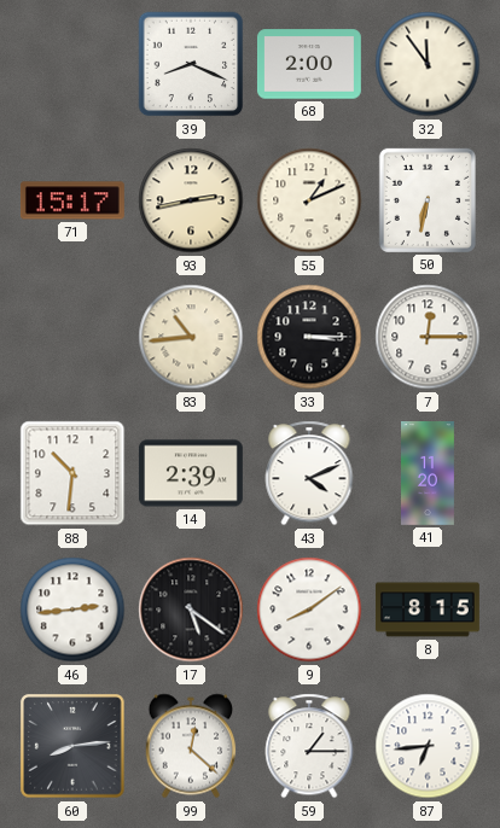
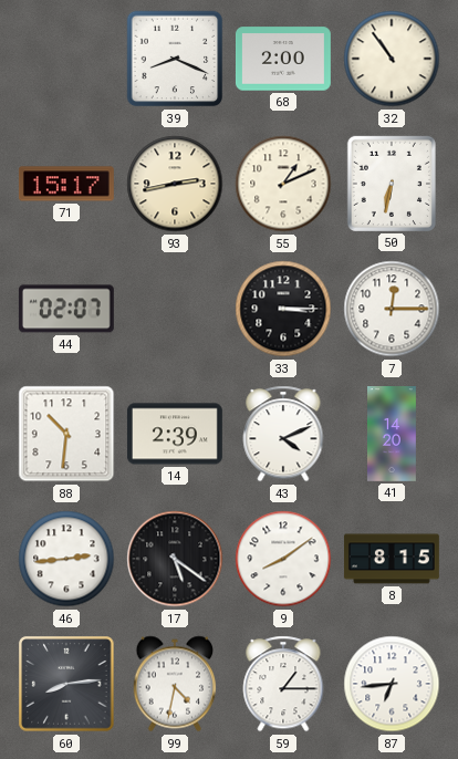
32: 11:54 -> 10:54
44: none -> 02:07
83: 10:44 -> none
41: 11:20 -> 14:20
99: 12:22 -> 4:32
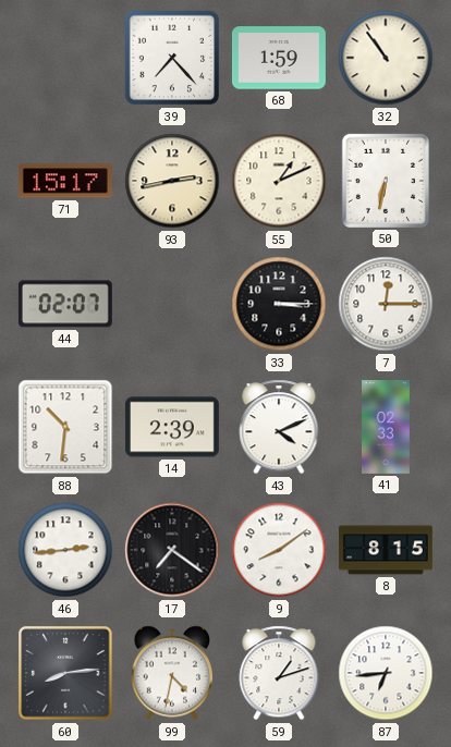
39: 8:19 -> 7:23
68: 2:00 -> 1:59
41: 14:20 -> 02:33
17: 5:21 -> 7:21
59: 1:15 -> 1:12
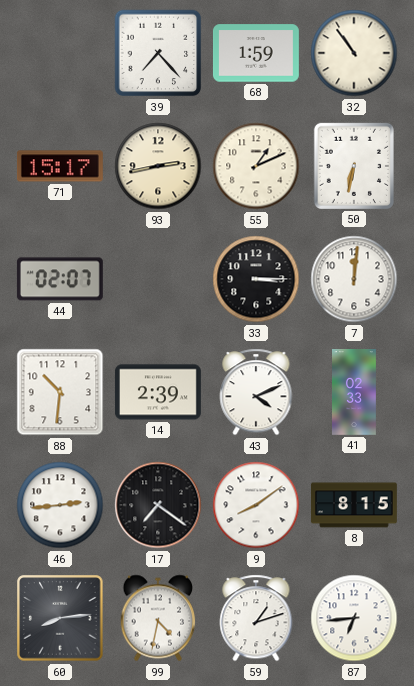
7: 12:15 -> 12:01
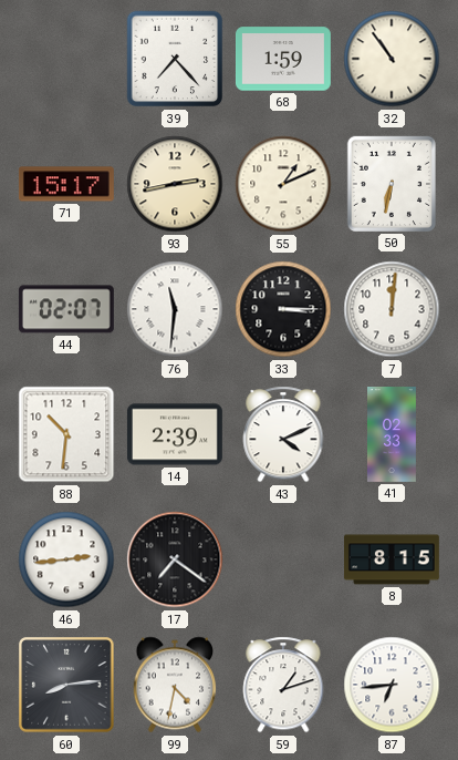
76: none -> 11:31
9: 8:09 -> none
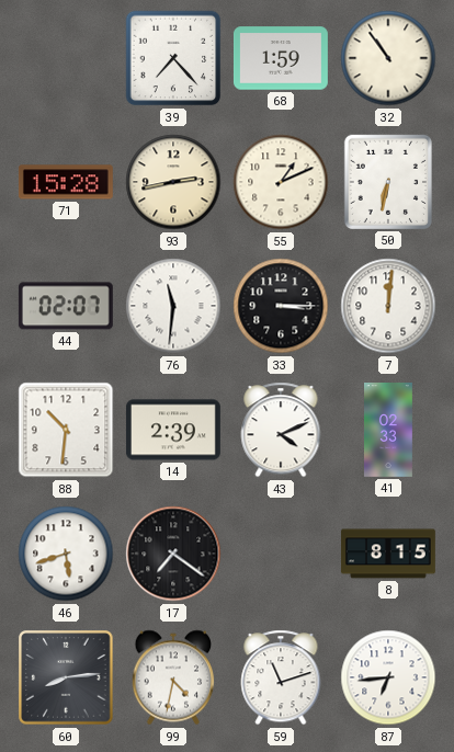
71: 15:17 -> 15:28
46: 2:44 -> 5:42
59: 1:12 -> 11:12
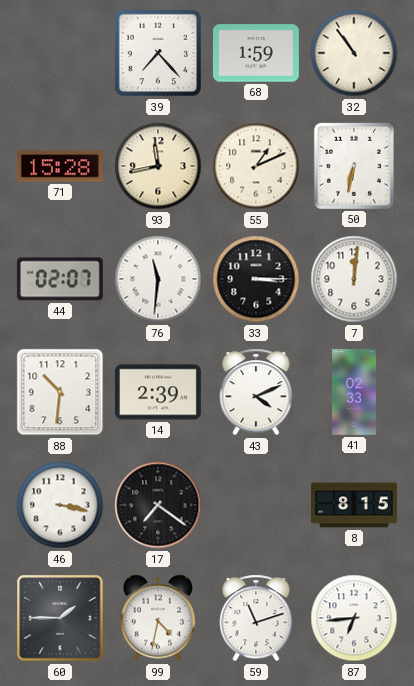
93: 2:43 -> 11:43
46: 5:42 -> 3:17
60: 8:14 -> 1:45
